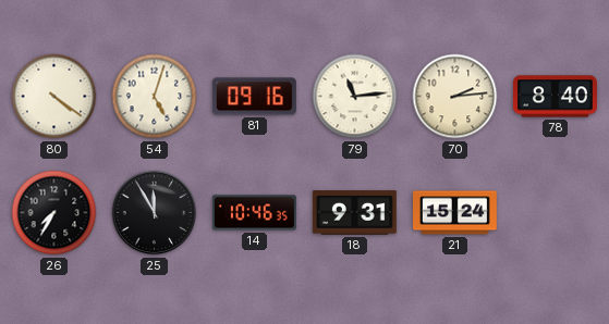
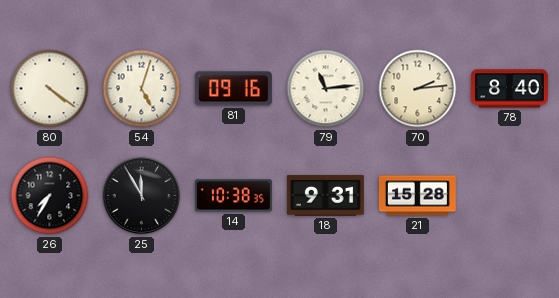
14: 10:46 -> 10:38
21: 15:24 -> 15:28
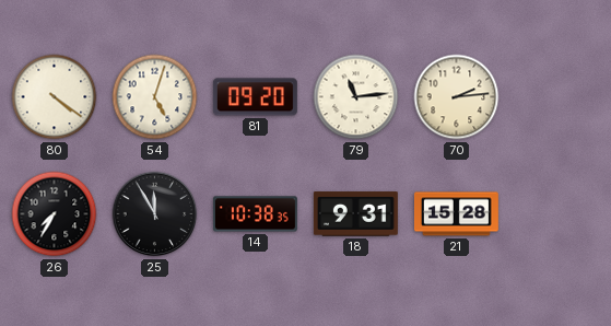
81: 09:16 -> 09:20
78: 8:40 -> none
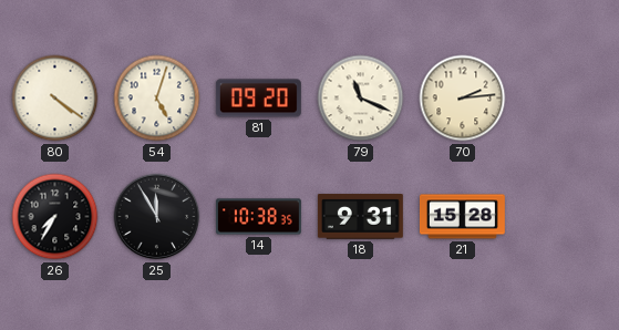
79: 11:14 -> 11:19
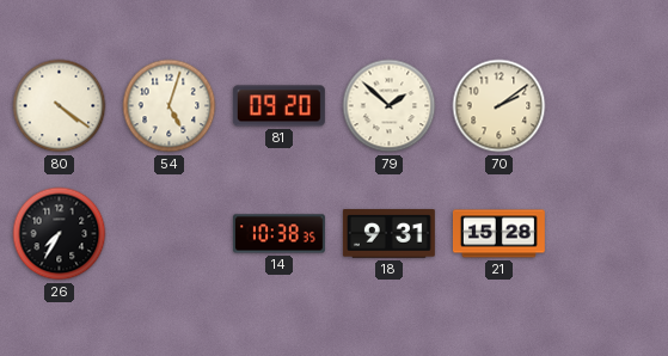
79: 11:19 -> 1:52
70: 2:14 -> 2:09
25: 11:55 -> none
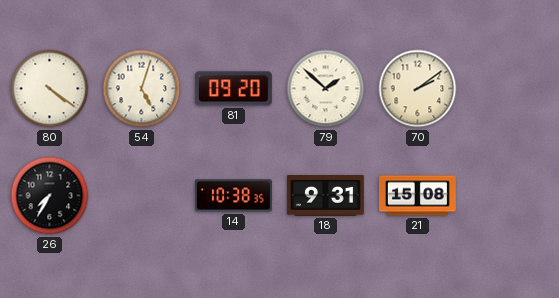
21: 15:28 -> 15:08
